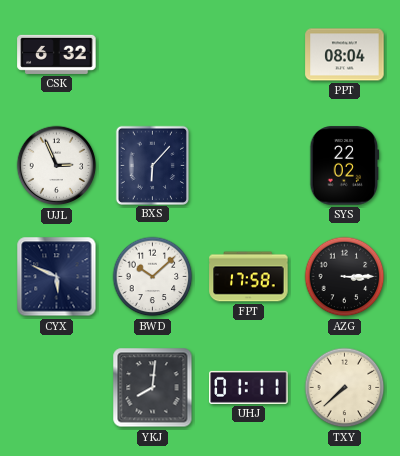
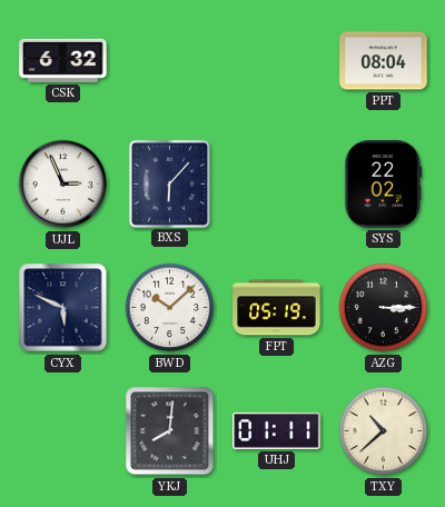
FPT: 17:58 -> 05:19
TXY: 7:38 -> 10:38
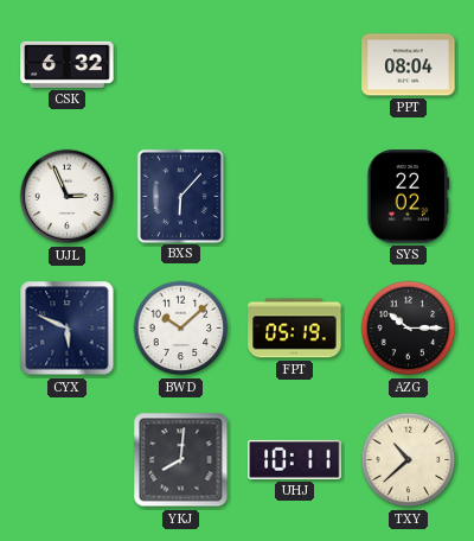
AZG: 3:15 -> 10:15
UHJ: 01:11 -> 10:11
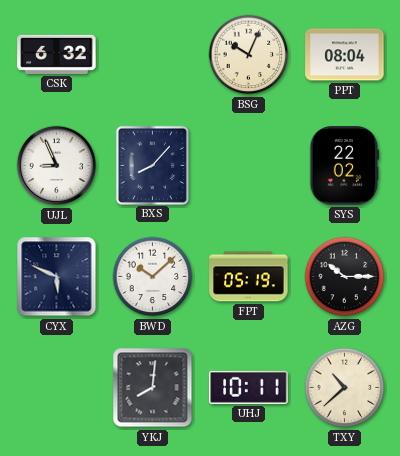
BSG: none -> 10:04
UJL: 2:56 -> 8:56
BXS: 6:07 -> 8:07
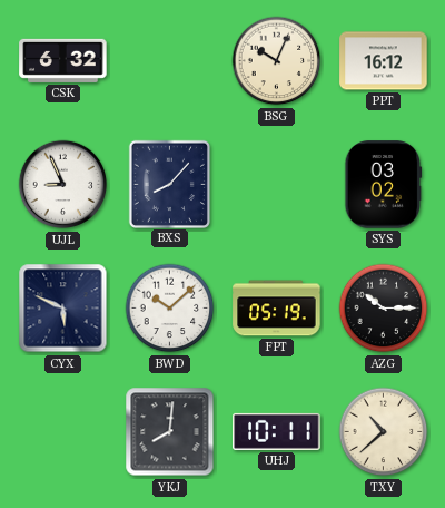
PPT: 08:04 -> 16:12
SYS: 22:02 -> 03:02
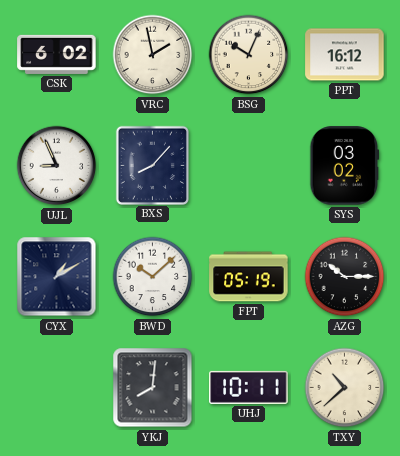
CSK: 6:32 -> 6:02
VRC: none -> 1:58
CYX: 5:49 -> 1:10
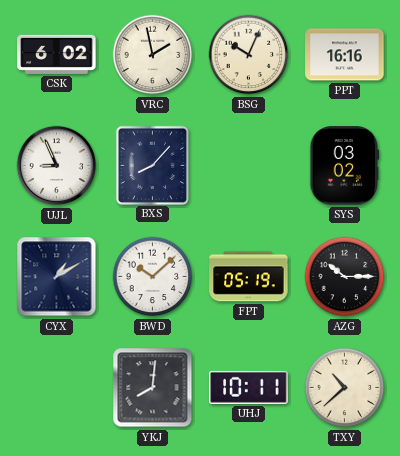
PPT: 16:12 -> 16:16
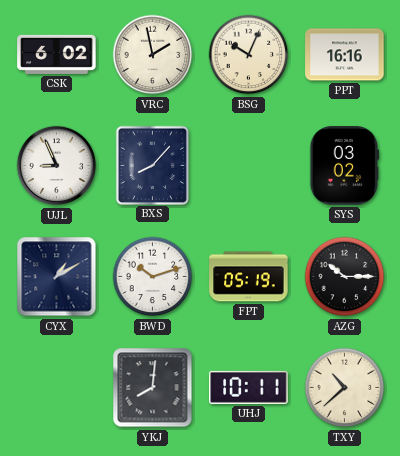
BWD: 10:08 -> 10:12
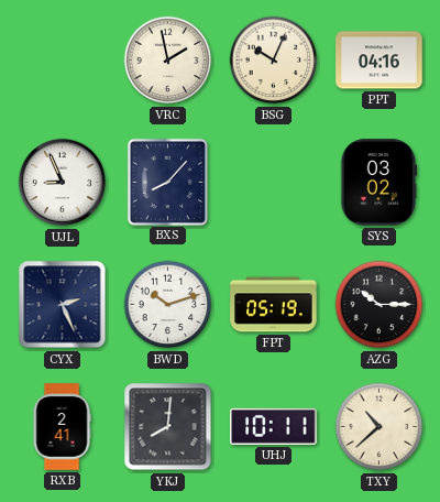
CSK: 6:02 -> none
PPT: 16:16 -> 04:16
CYX: 1:10 -> 2:26
RXB: none -> 2:41
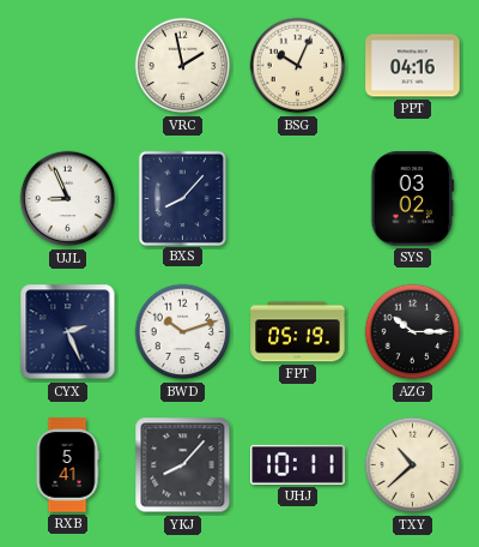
RXB: 2:41 -> 5:41
YKJ: 8:01 -> 8:07
